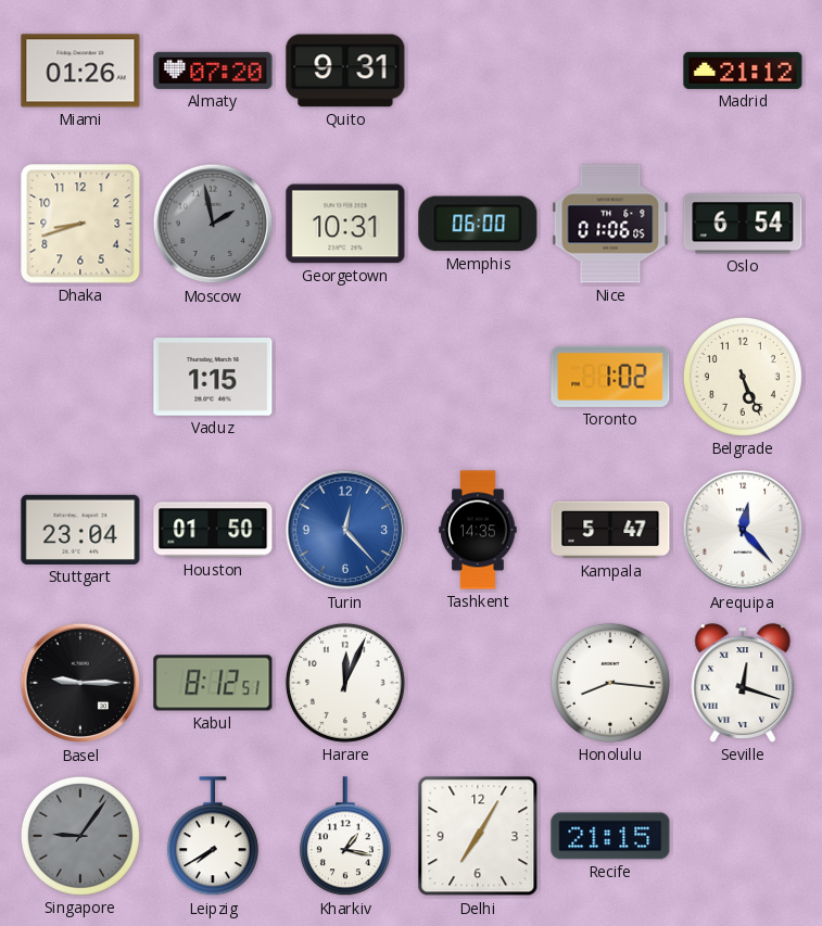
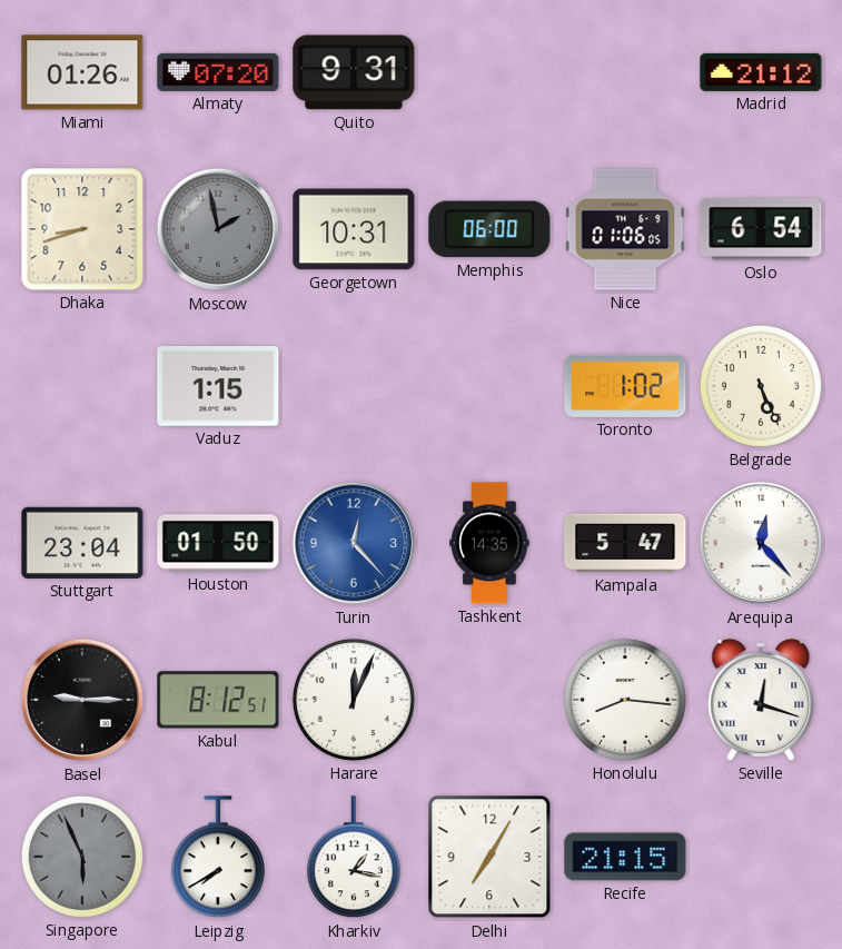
Singapore: 9:06 -> 5:56
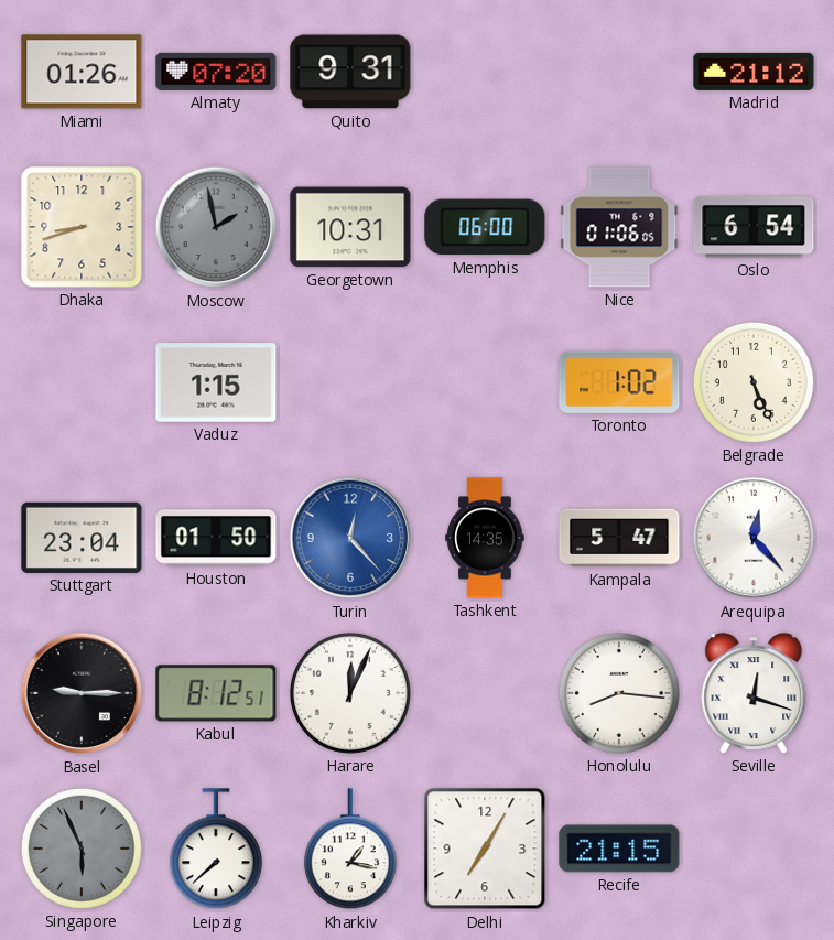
Leipzig: 7:40 -> 7:38
